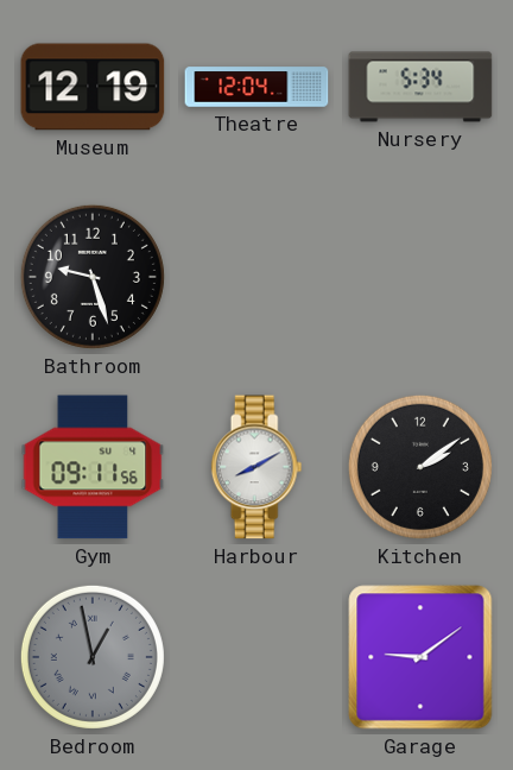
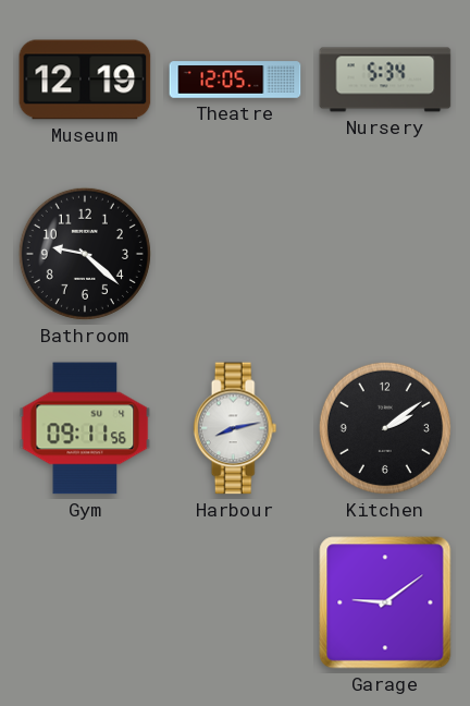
Theatre: 12:04 -> 12:05
Bathroom: 9:27 -> 9:22
Harbour: 8:10 -> 8:13
Bedroom: 12:58 -> none
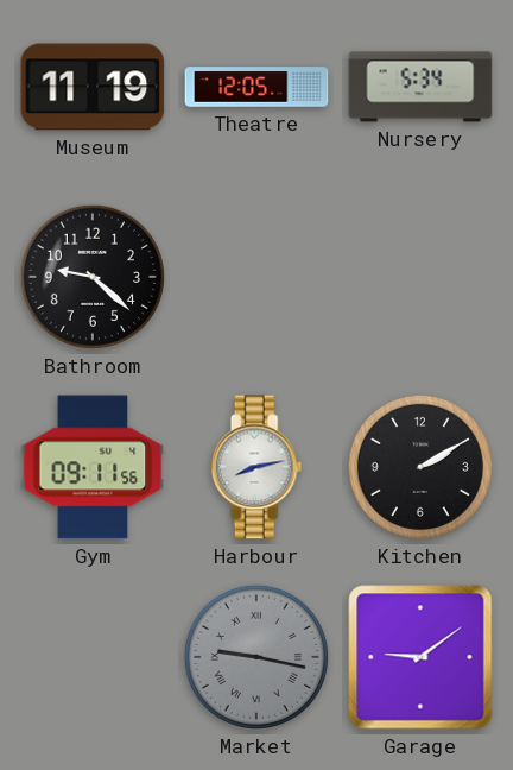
Museum: 12:19 -> 11:19
Kitchen: 2:09 -> 2:10
Market: none -> 9:17
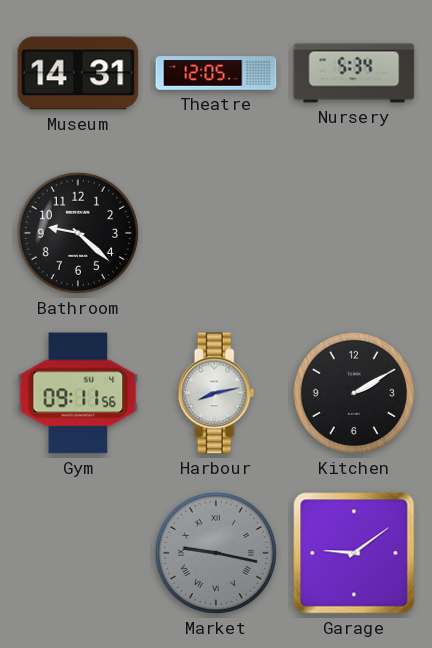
Museum: 11:19 -> 14:31
